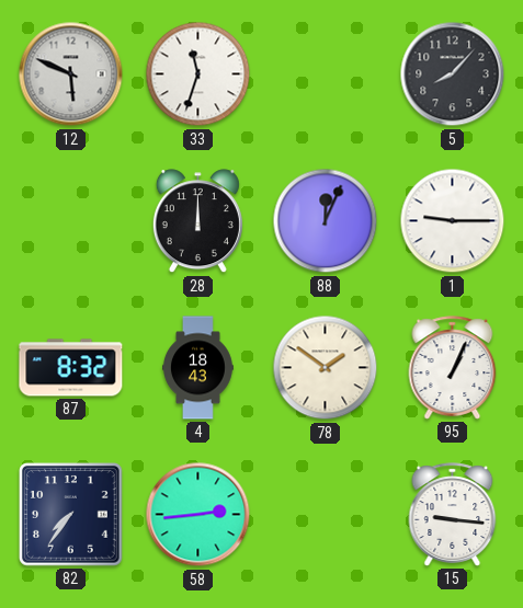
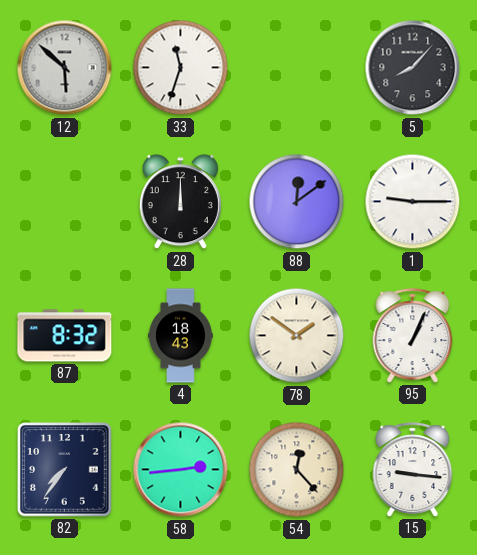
12: 5:49 -> 5:52
88: 12:04 -> 12:09
54: none -> 12:23
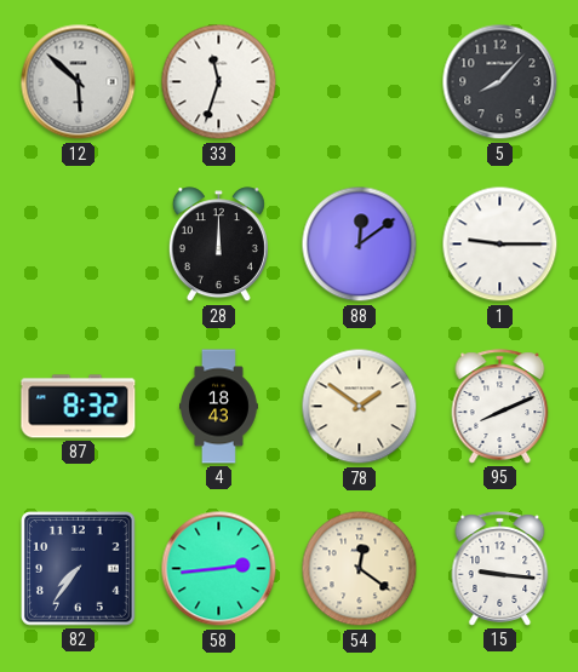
95: 1:04 -> 8:11
54: 12:23 -> 12:21
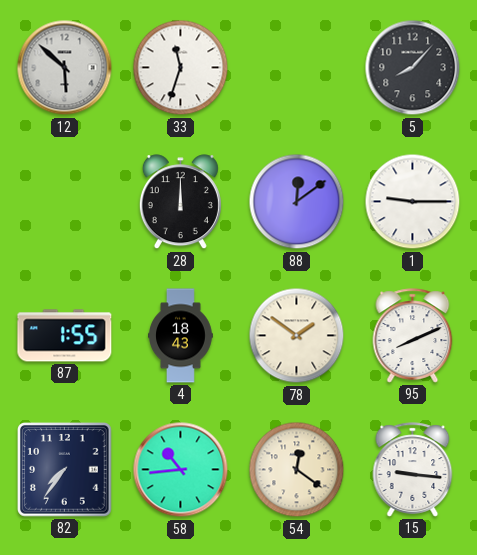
87: 8:32 -> 1:55
58: 2:44 -> 10:44
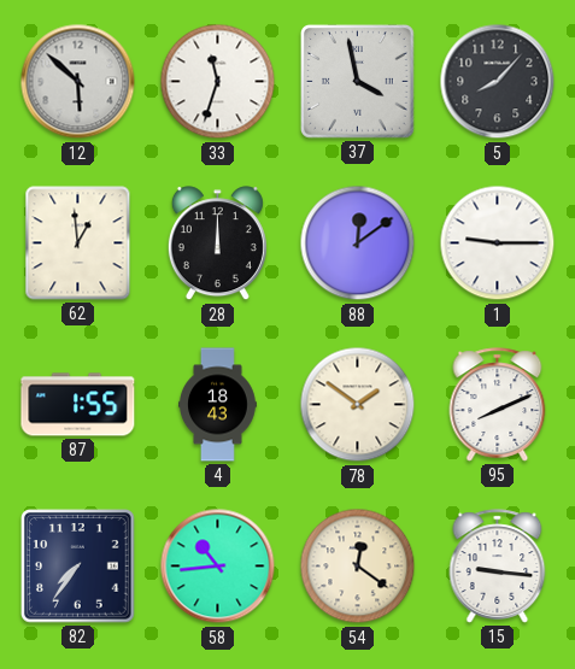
37: none -> 3:58
62: none -> 12:59
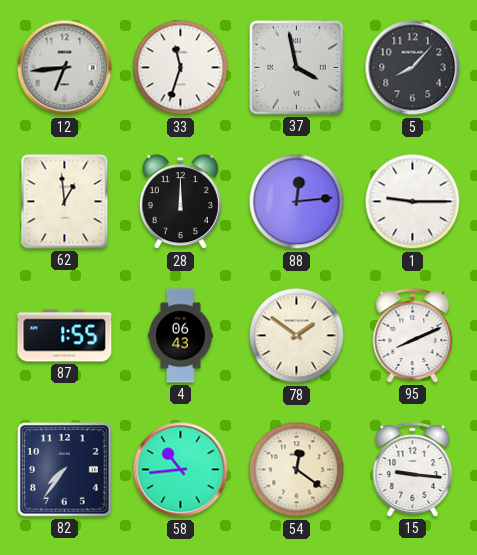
12: 5:52 -> 6:44
88: 12:09 -> 12:14
4: 18:43 -> 06:43
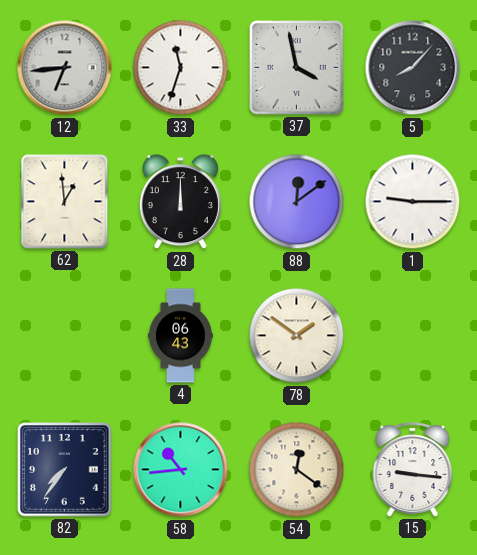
88: 12:14 -> 12:09
87: 1:55 -> none
95: 8:11 -> none
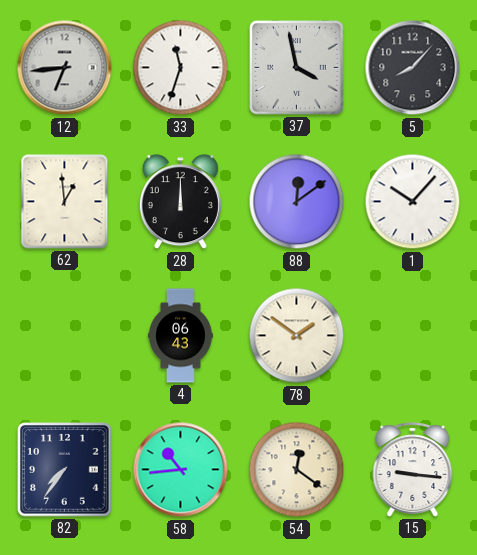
1: 9:15 -> 10:07
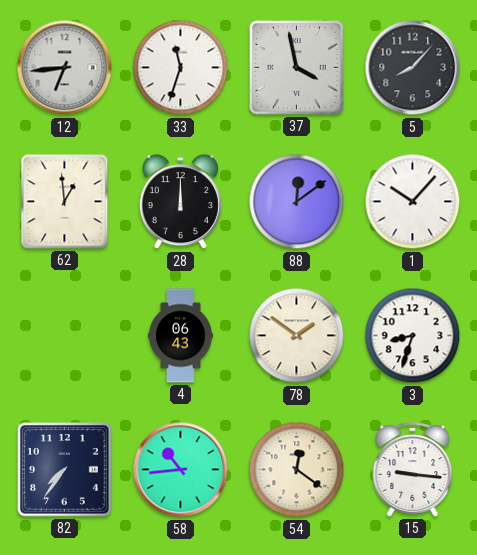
3: none -> 8:33
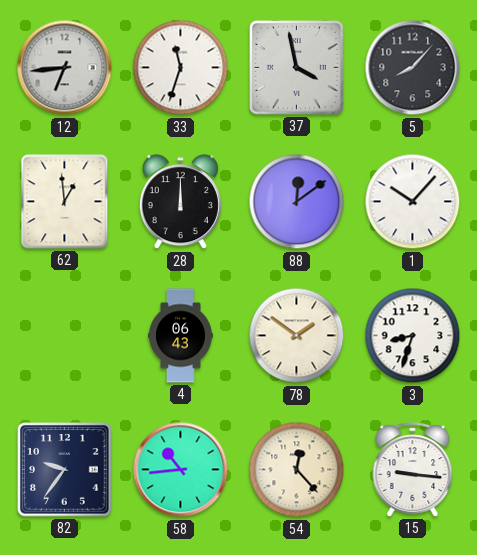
82: 7:36 -> 9:36
54: 12:21 -> 12:23
